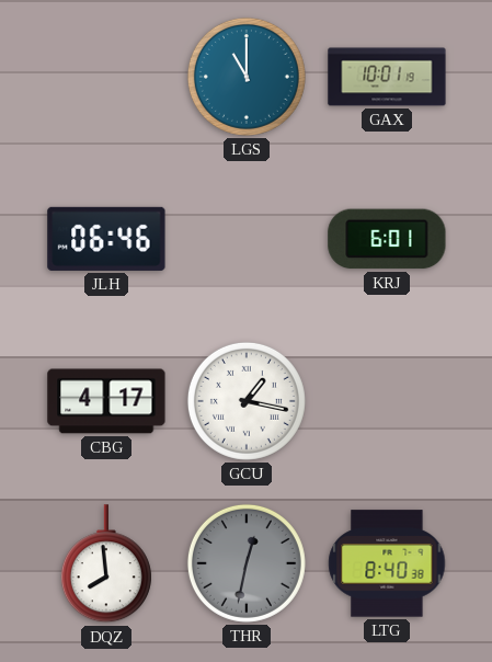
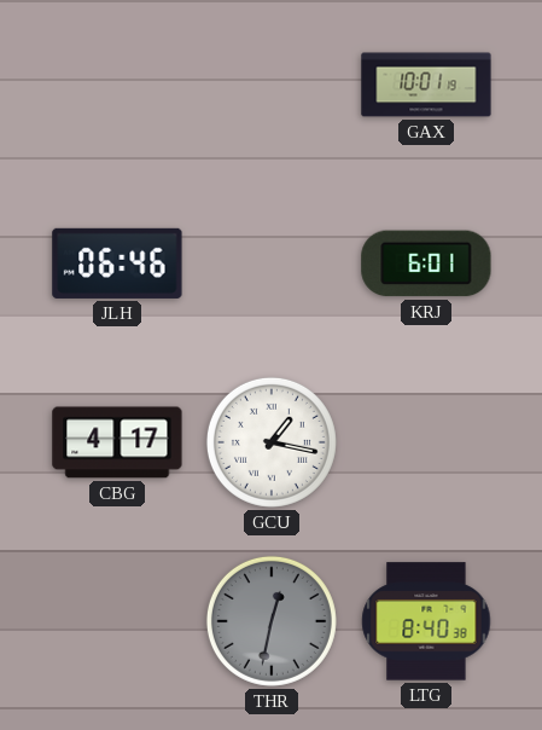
LGS: 11:00 -> none
DQZ: 7:59 -> none
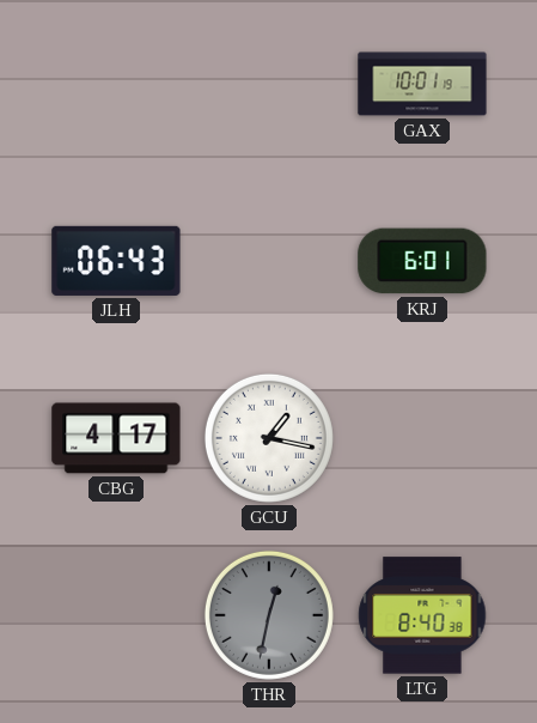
JLH: 06:46 -> 06:43
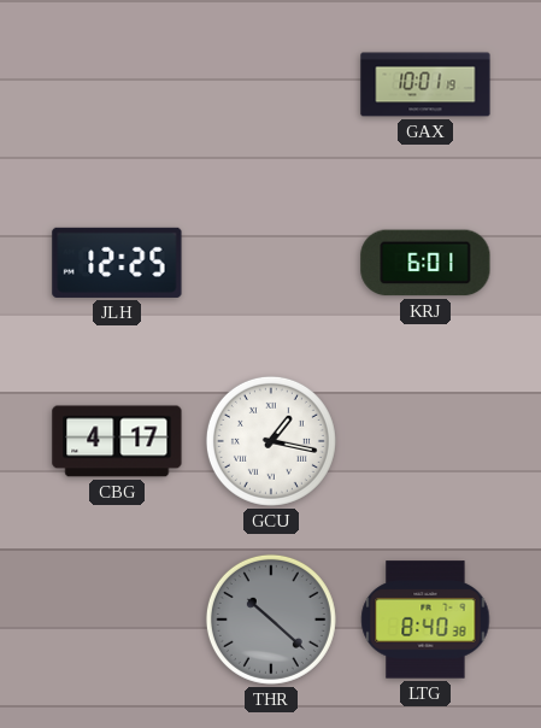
JLH: 06:43 -> 12:25
THR: 12:32 -> 10:22
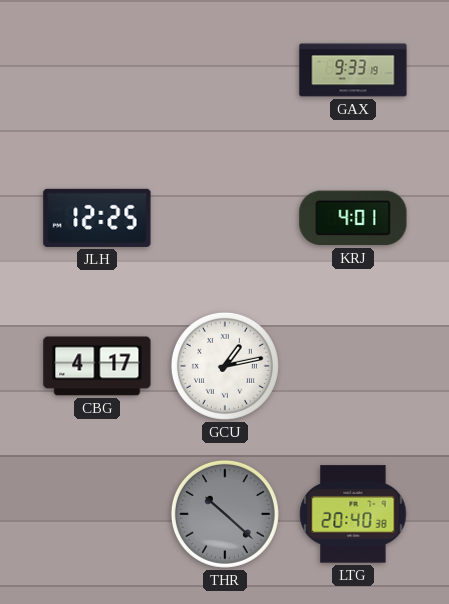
GAX: 10:01 -> 9:33
KRJ: 6:01 -> 4:01
GCU: 1:17 -> 1:13
LTG: 8:40 -> 20:40
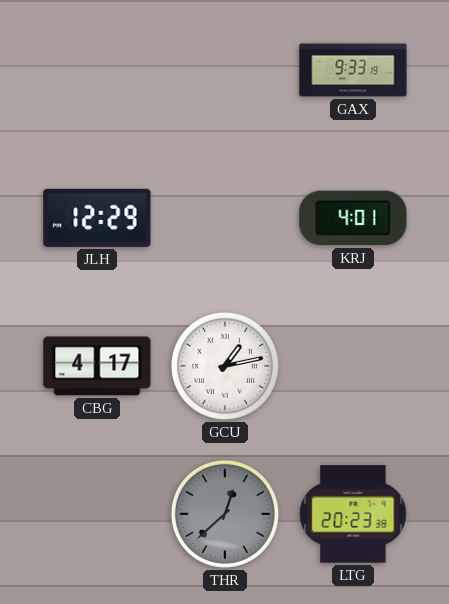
JLH: 12:25 -> 12:29
THR: 10:22 -> 12:38
LTG: 20:40 -> 20:23
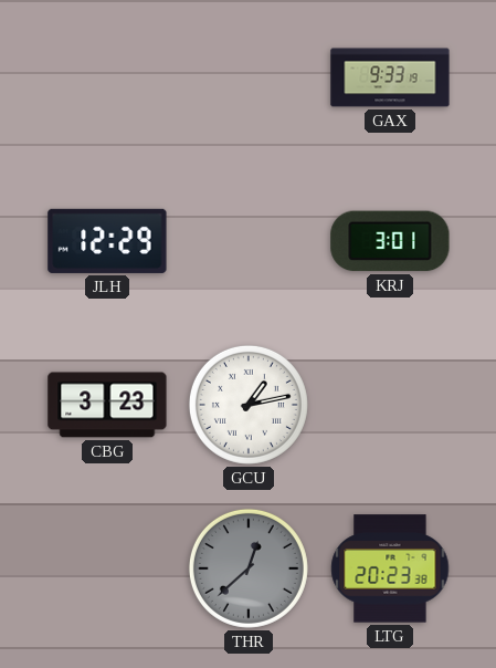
KRJ: 4:01 -> 3:01
CBG: 4:17 -> 3:23
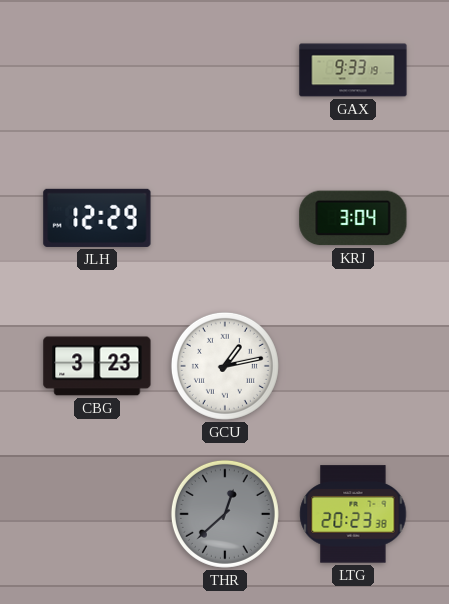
KRJ: 3:01 -> 3:04
